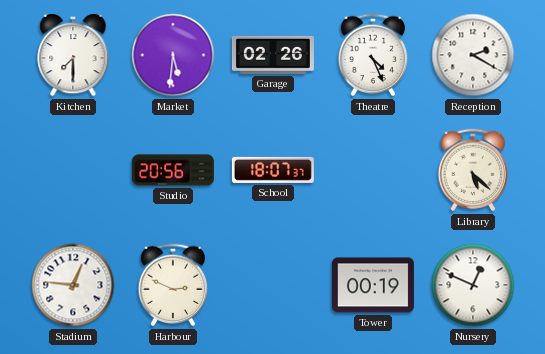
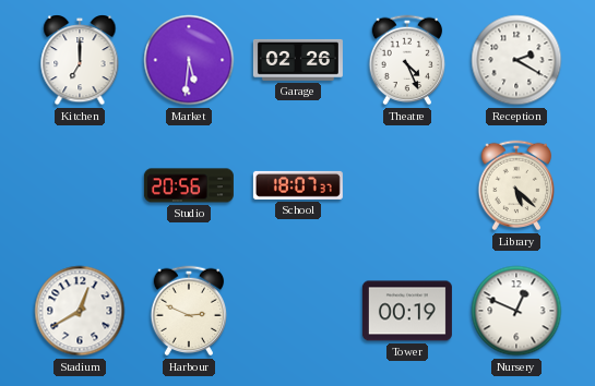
Kitchen: 7:30 -> 7:00
Stadium: 12:46 -> 12:40
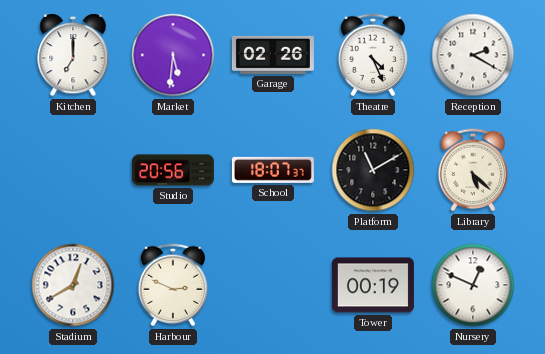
Platform: none -> 11:10
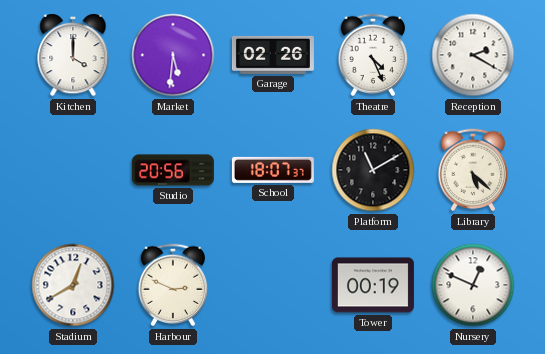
Kitchen: 7:00 -> 4:00
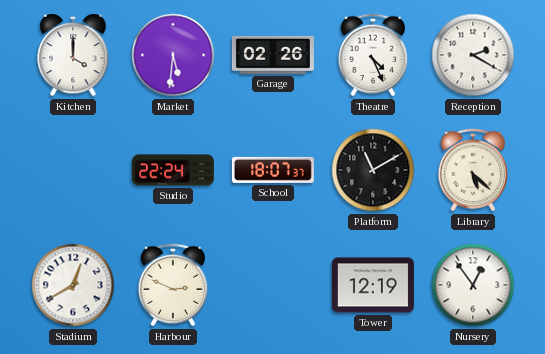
Studio: 20:56 -> 22:24
Tower: 00:19 -> 12:19
Nursery: 12:49 -> 12:54
